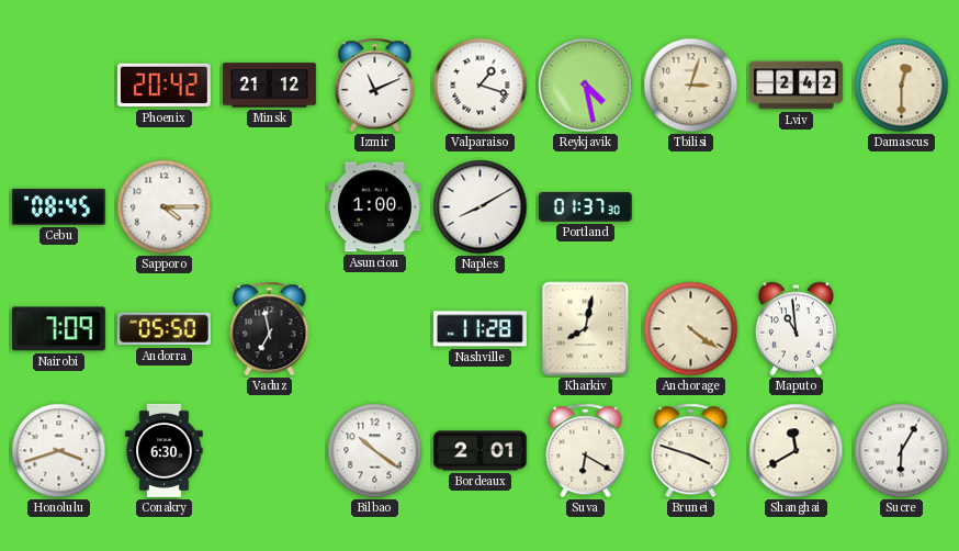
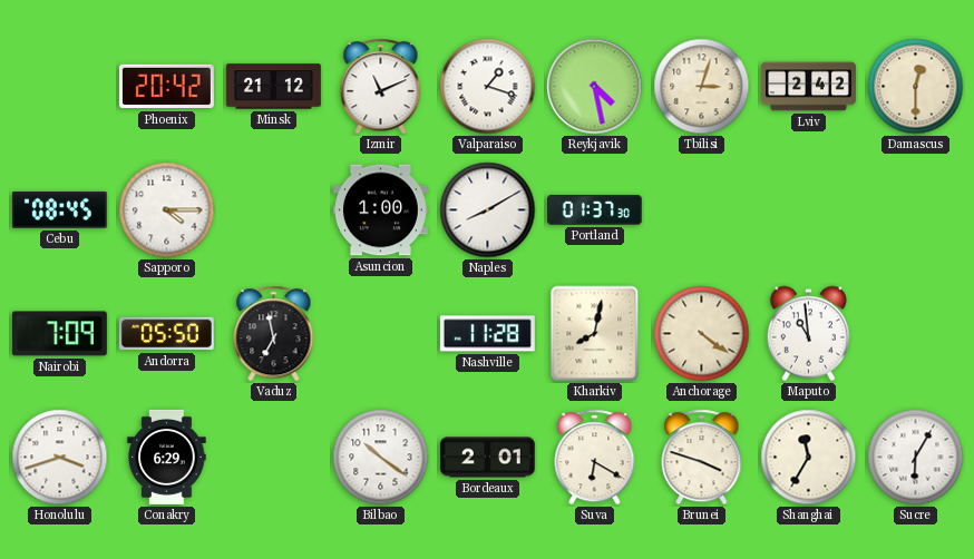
Conakry: 6:30 -> 6:29
Shanghai: 11:40 -> 11:35
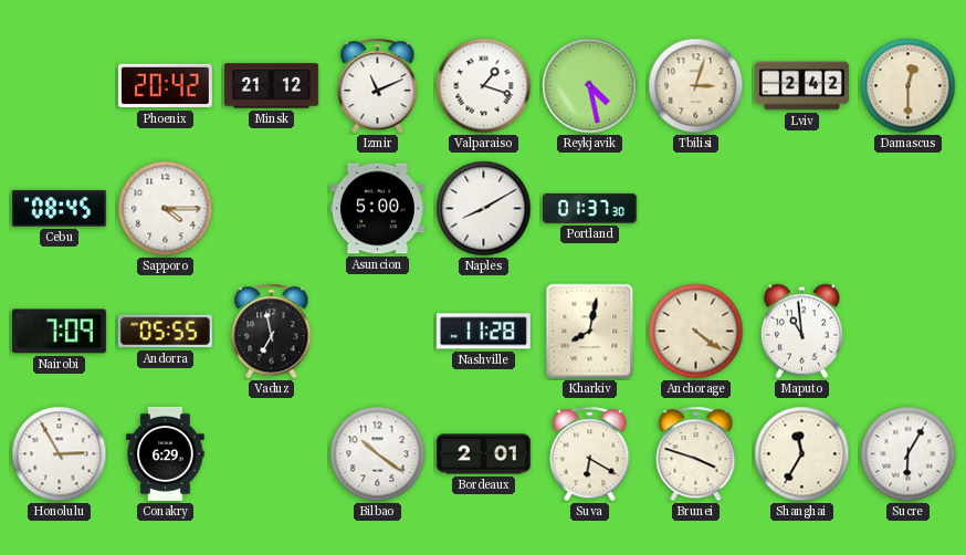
Asuncion: 1:00 -> 5:00
Andorra: 05:50 -> 05:55
Honolulu: 3:42 -> 2:55
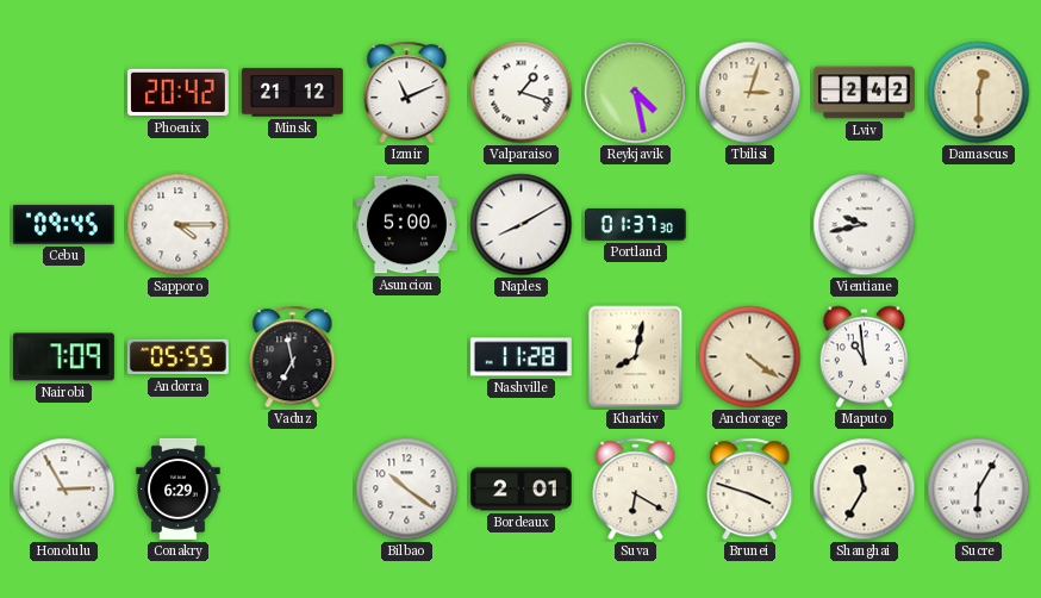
Cebu: 08:45 -> 09:45
Vientiane: none -> 9:43
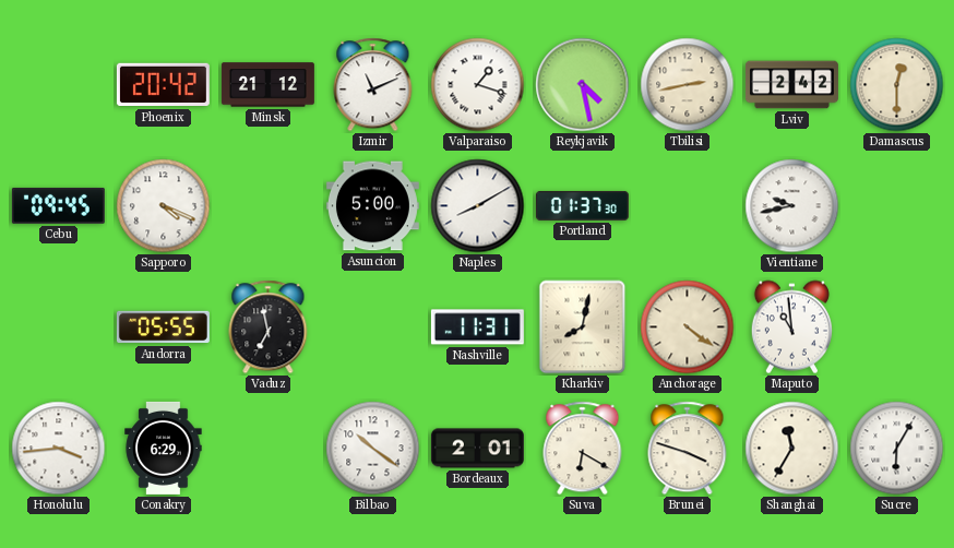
Tbilisi: 3:03 -> 2:43
Sapporo: 4:15 -> 4:19
Nairobi: 7:09 -> none
Nashville: 11:28 -> 11:31
Honolulu: 2:55 -> 3:44
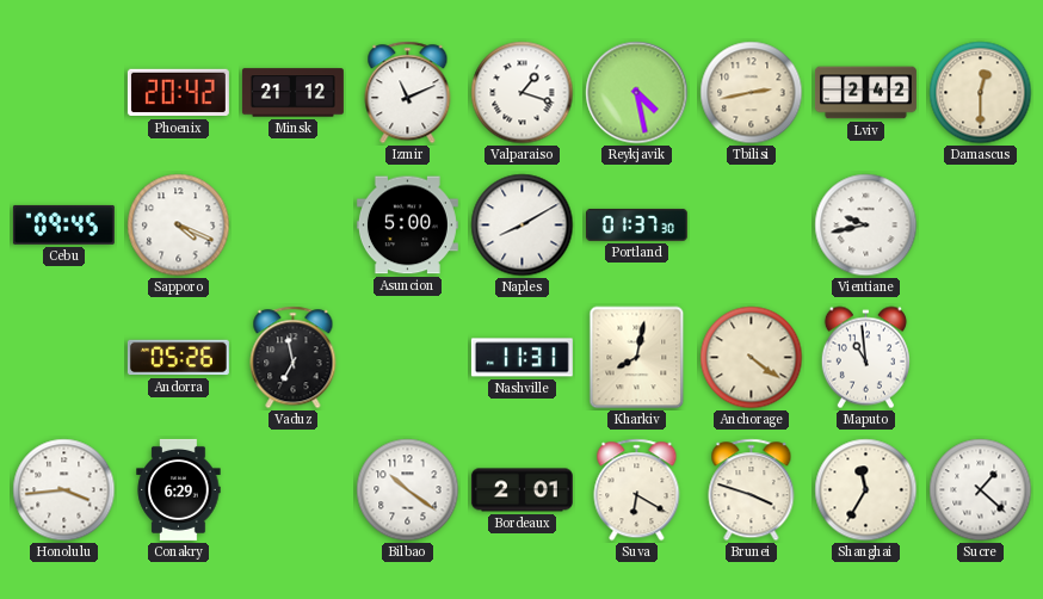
Andorra: 05:55 -> 05:26
Sucre: 6:05 -> 1:22
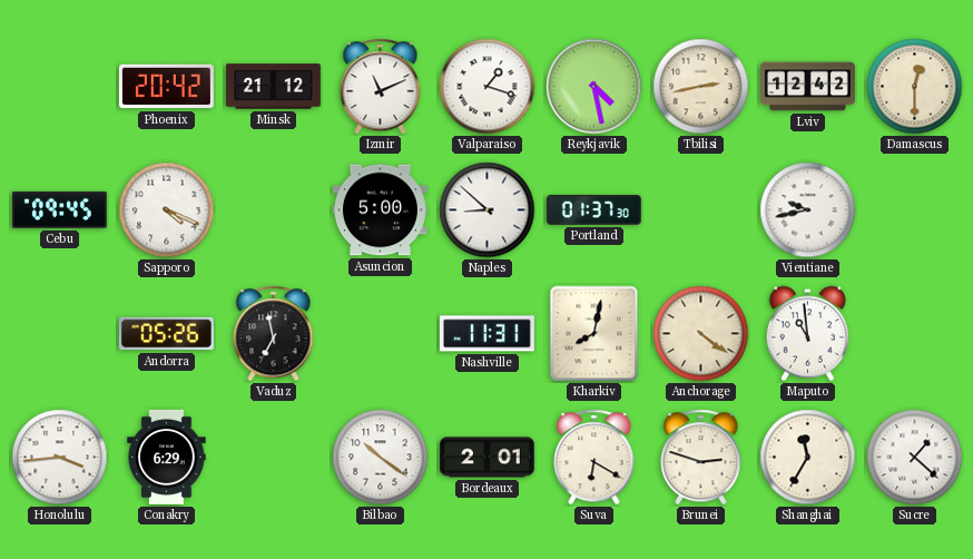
Lviv: 2:42 -> 12:42
Naples: 8:10 -> 8:52
Brunei: 3:48 -> 2:48
